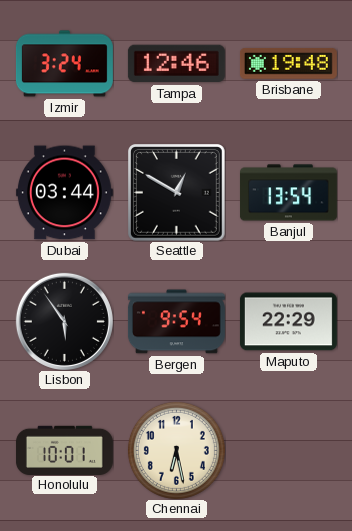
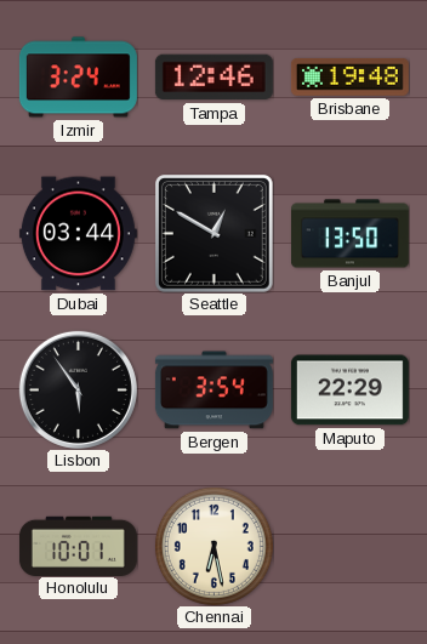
Banjul: 13:54 -> 13:50
Bergen: 9:54 -> 3:54
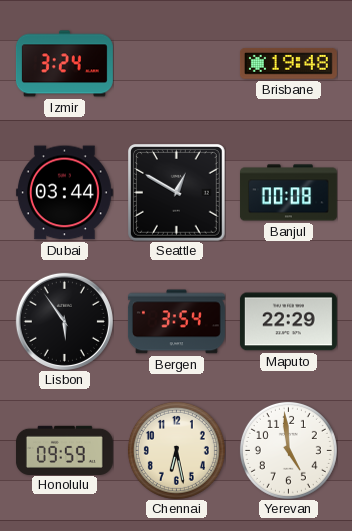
Tampa: 12:46 -> none
Banjul: 13:50 -> 00:08
Honolulu: 10:01 -> 09:59
Yerevan: none -> 4:59
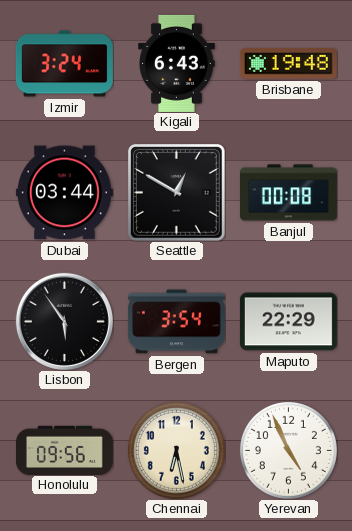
Kigali: none -> 6:43
Honolulu: 09:59 -> 09:56
Yerevan: 4:59 -> 4:56
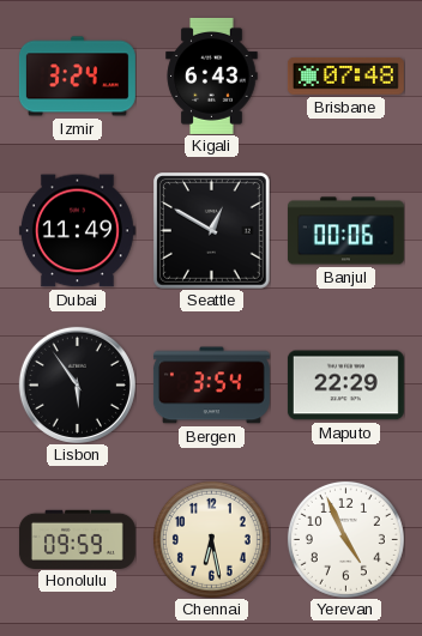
Brisbane: 19:48 -> 07:48
Dubai: 03:44 -> 11:49
Banjul: 00:08 -> 00:06
Honolulu: 09:56 -> 09:59
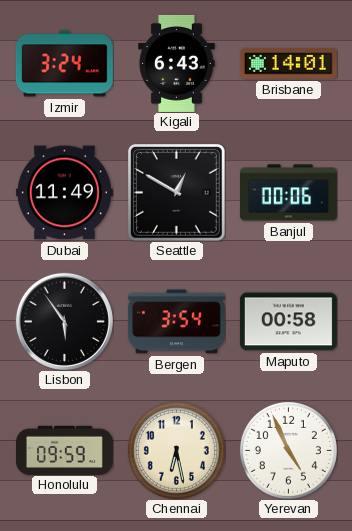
Brisbane: 07:48 -> 14:01
Maputo: 22:29 -> 00:58
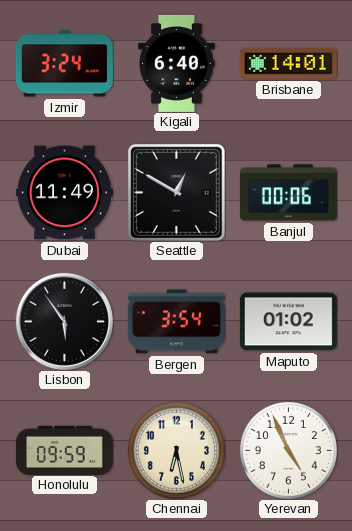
Kigali: 6:43 -> 6:40
Maputo: 00:58 -> 01:02
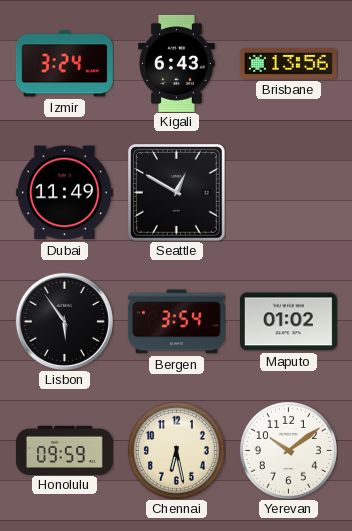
Kigali: 6:40 -> 6:43
Brisbane: 14:01 -> 13:56
Banjul: 00:06 -> none
Yerevan: 4:56 -> 10:09
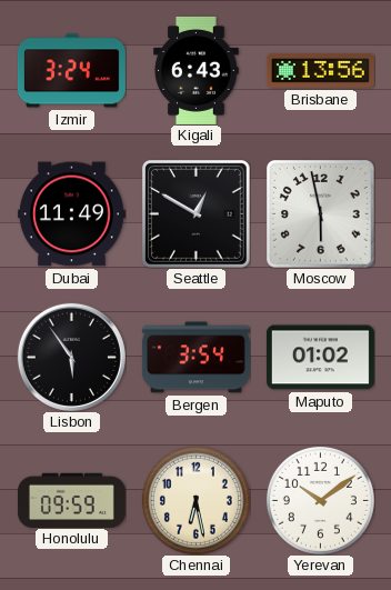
Moscow: none -> 5:58
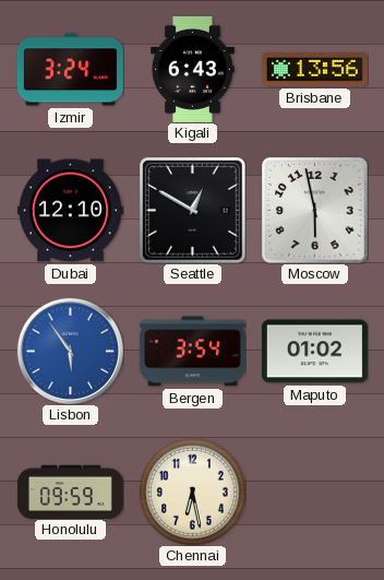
Dubai: 11:49 -> 12:10
Lisbon dial: black -> blue
Yerevan: 10:09 -> none
